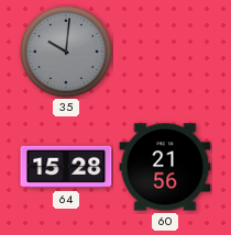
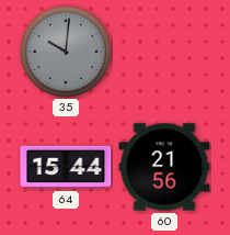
64: 15:28 -> 15:44
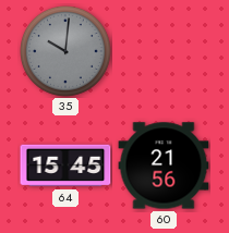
64: 15:44 -> 15:45
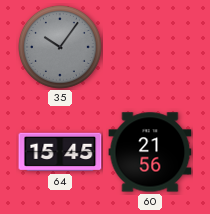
35: 10:01 -> 10:06
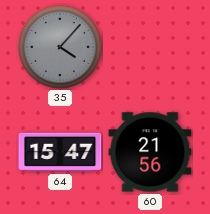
35: 10:06 -> 4:07
64: 15:45 -> 15:47
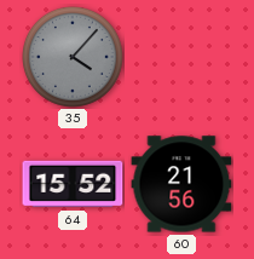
64: 15:47 -> 15:52
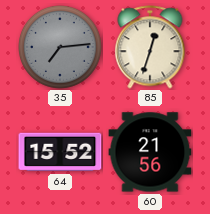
35: 4:07 -> 7:14
85: none -> 12:33
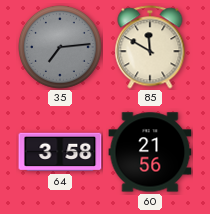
85: 12:33 -> 11:50
64: 15:52 -> 3:58
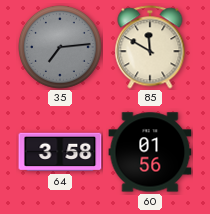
60: 21:56 -> 01:56
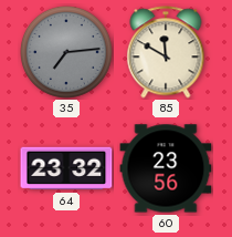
64: 3:58 -> 23:32
60: 01:56 -> 23:56
